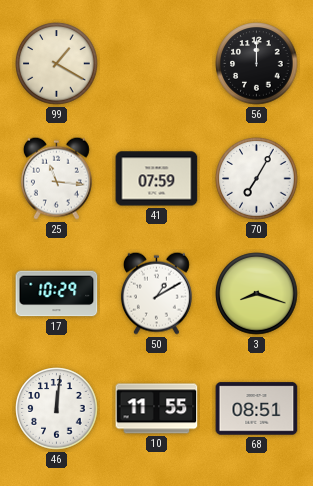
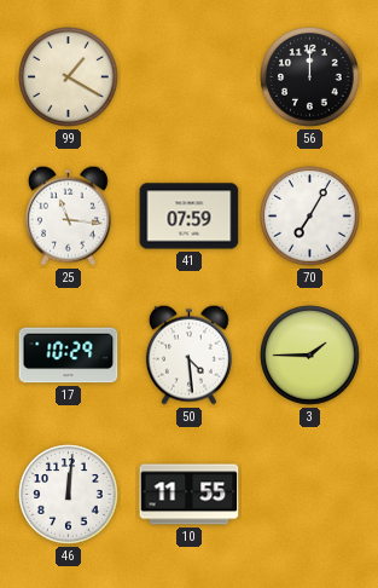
50: 1:10 -> 4:29
3: 8:18 -> 1:45
68: 08:51 -> none
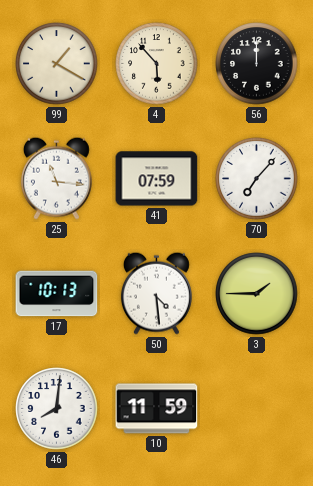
4: none -> 5:53
70: 7:05 -> 7:07
17: 10:29 -> 10:13
46: 12:01 -> 8:01
10: 11:55 -> 11:59
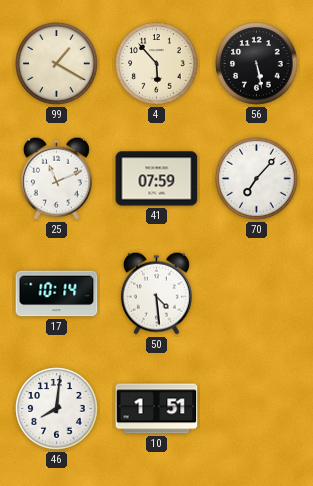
56: 12:00 -> 5:28
25: 11:16 -> 11:11
17: 10:13 -> 10:14
3: 1:45 -> none
10: 11:59 -> 1:51
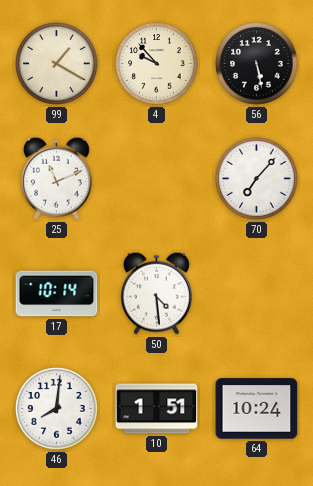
4: 5:53 -> 9:53
41: 07:59 -> none
64: none -> 10:24
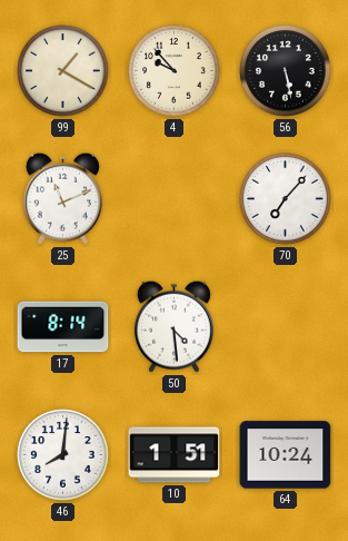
17: 10:14 -> 8:14
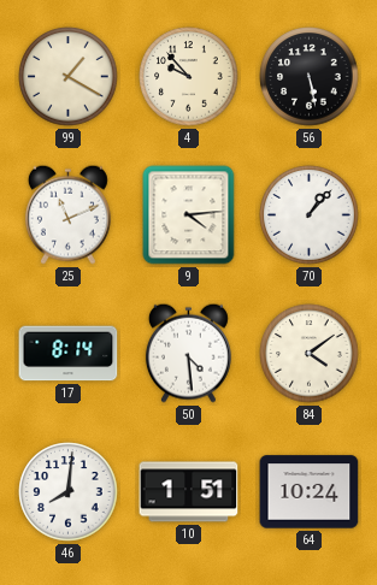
9: none -> 4:14
70: 7:07 -> 1:07
84: none -> 4:09
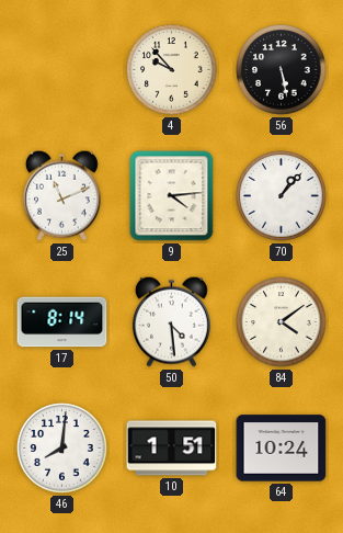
99: 1:20 -> none
